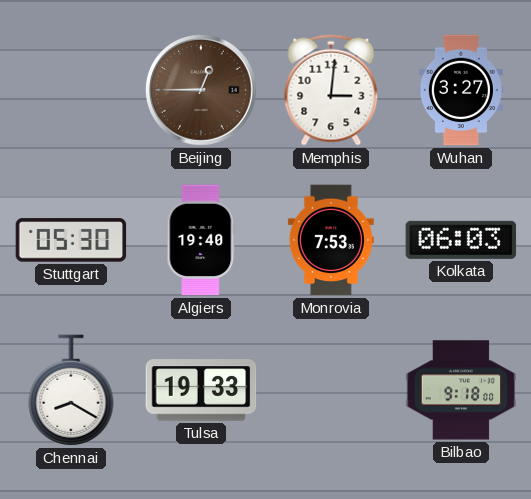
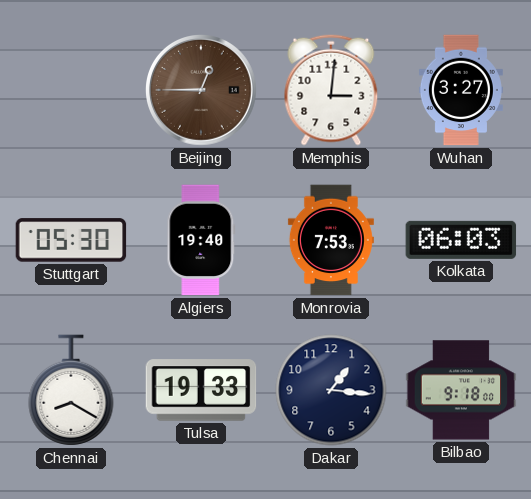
Dakar: none -> 1:16
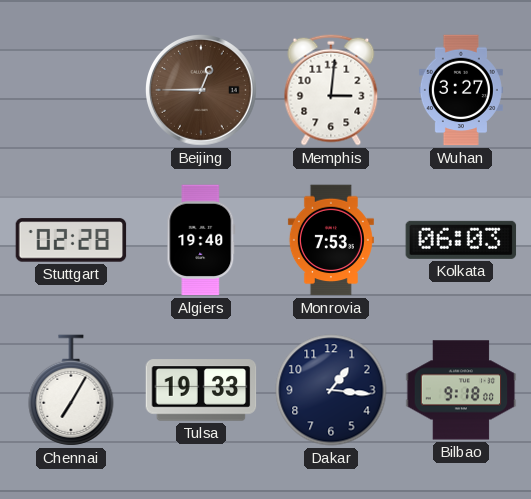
Stuttgart: 05:30 -> 02:28
Chennai: 8:20 -> 7:05
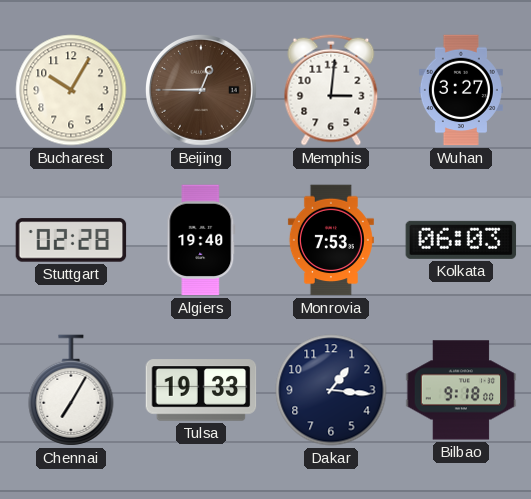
Bucharest: none -> 10:05
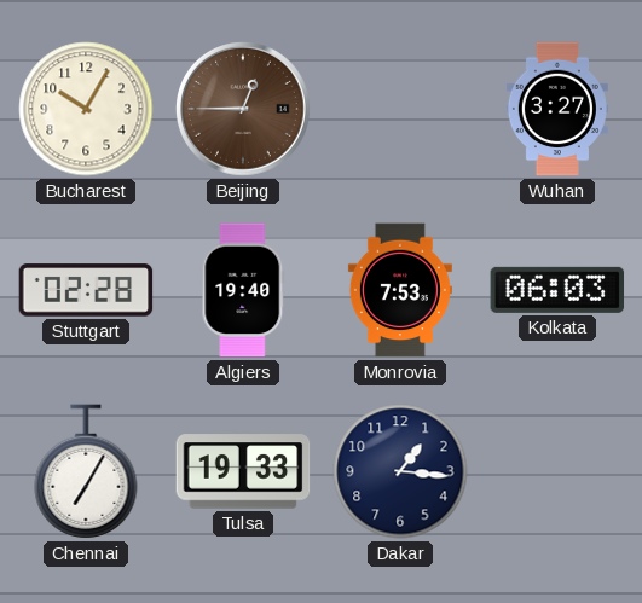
Memphis: 3:01 -> none
Bilbao: 9:18 -> none
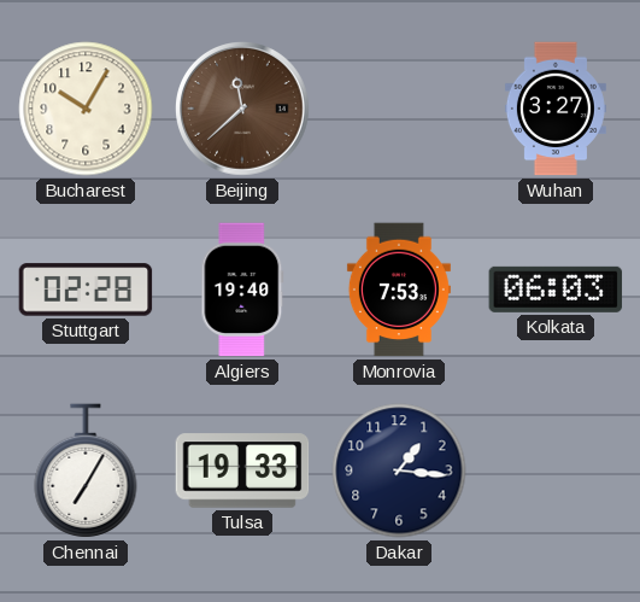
Beijing: 12:45 -> 11:38
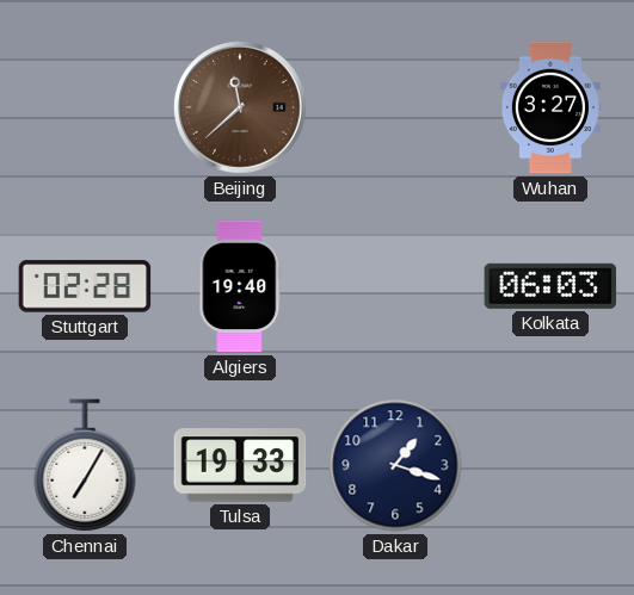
Bucharest: 10:05 -> none
Monrovia: 7:53 -> none
Dakar: 1:16 -> 1:18
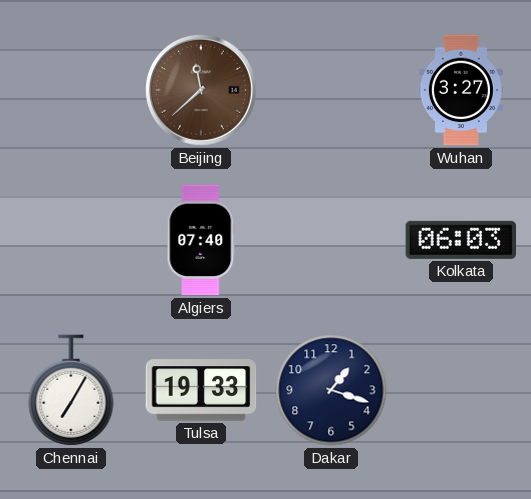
Stuttgart: 02:28 -> none
Algiers: 19:40 -> 07:40
